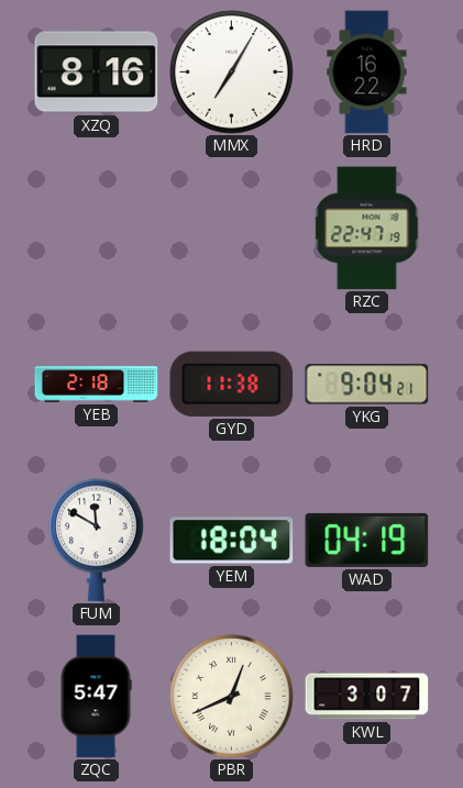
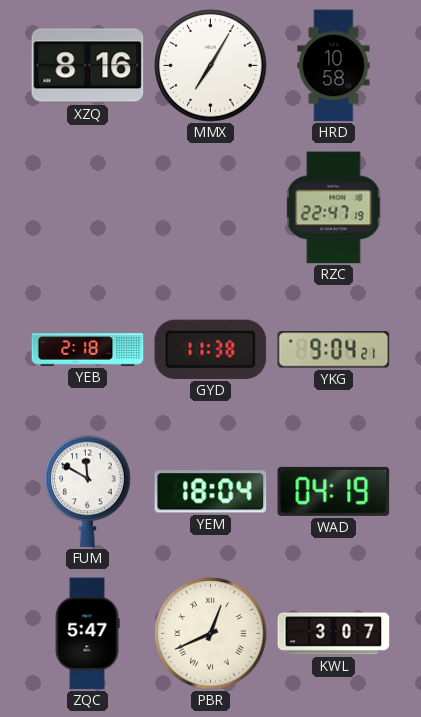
HRD: 16:22 -> 10:58
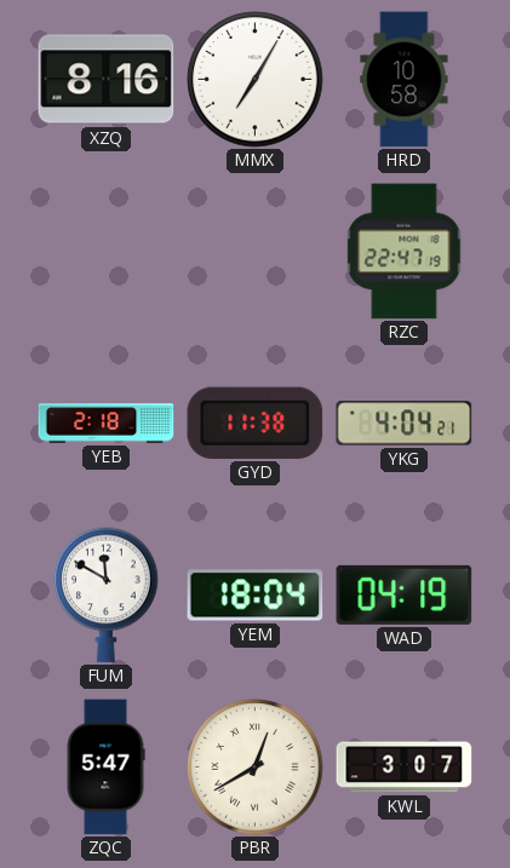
YKG: 9:04 -> 4:04
PBR: 12:41 -> 12:40
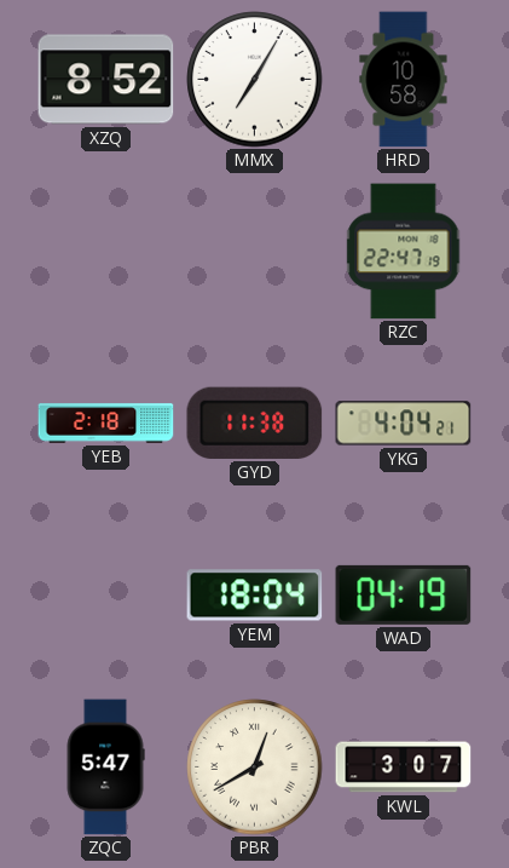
XZQ: 8:16 -> 8:52
FUM: 11:50 -> none
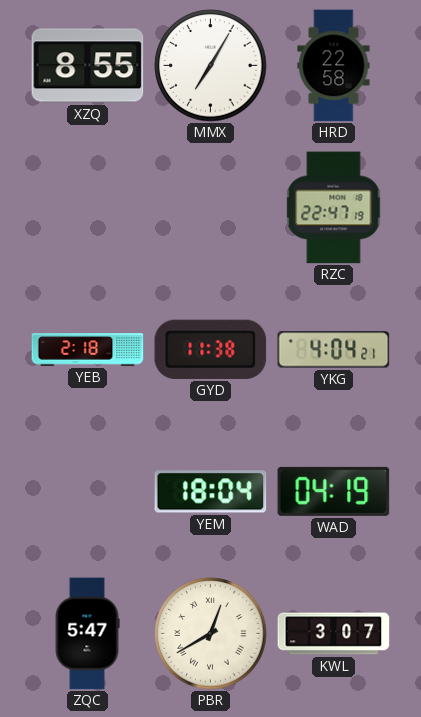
XZQ: 8:52 -> 8:55
HRD: 10:58 -> 22:58
